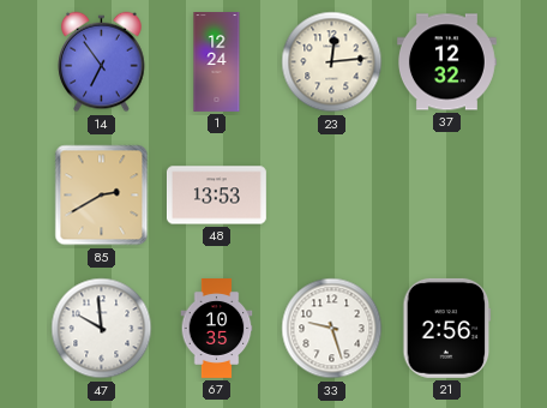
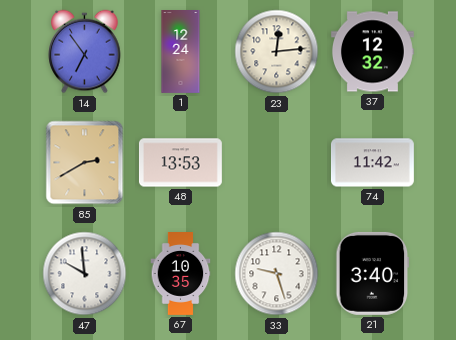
74: none -> 11:42
21: 2:56 -> 3:40
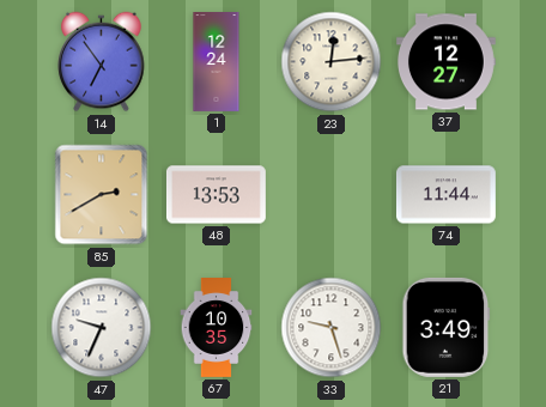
37: 12:32 -> 12:27
74: 11:42 -> 11:44
47: 9:59 -> 9:34
21: 3:40 -> 3:49
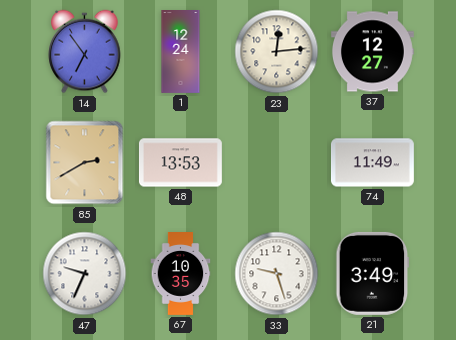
74: 11:44 -> 11:49
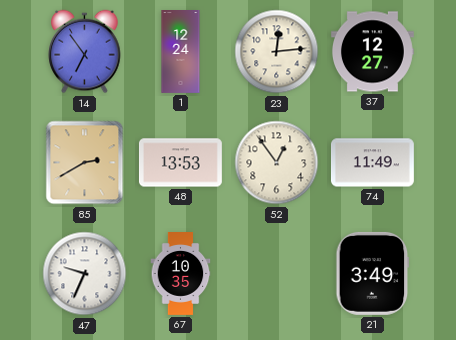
52: none -> 12:54
33: 9:27 -> none
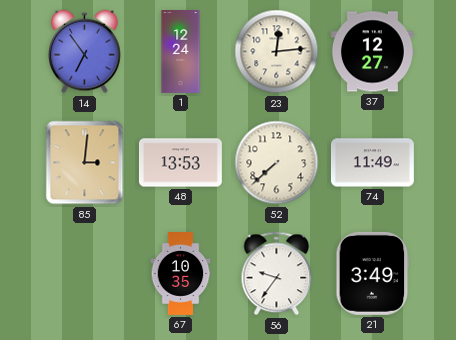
85: 2:40 -> 3:01
52: 12:54 -> 7:38
47: 9:34 -> none
56: none -> 9:36
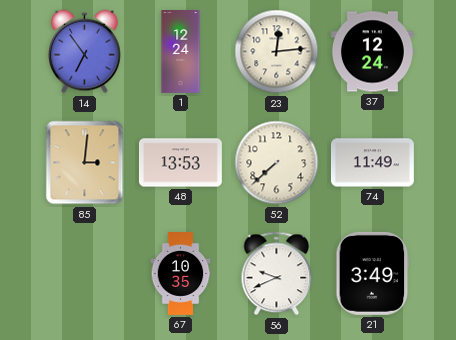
37: 12:27 -> 12:24
56: 9:36 -> 9:41
